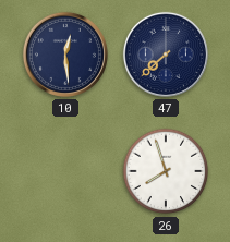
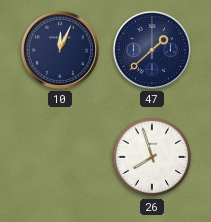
10: 12:29 -> 12:04
47: 7:38 -> 1:38
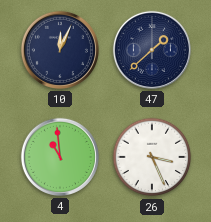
4: none -> 10:59
26: 7:57 -> 3:26
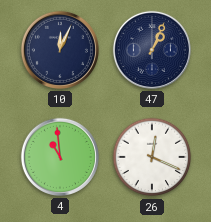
47: 1:38 -> 1:04
26: 3:26 -> 12:19
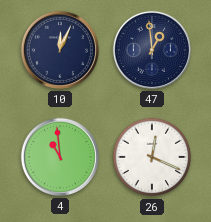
47: 1:04 -> 12:59
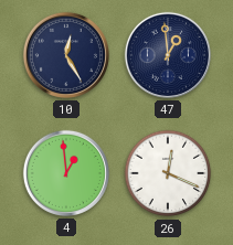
10: 12:04 -> 12:25
4: 10:59 -> 12:59
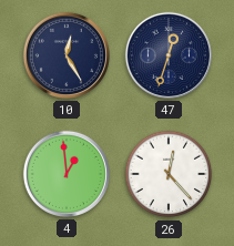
47: 12:59 -> 12:33
26: 12:19 -> 12:23
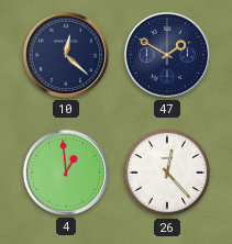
10: 12:25 -> 12:22
47: 12:33 -> 1:50
